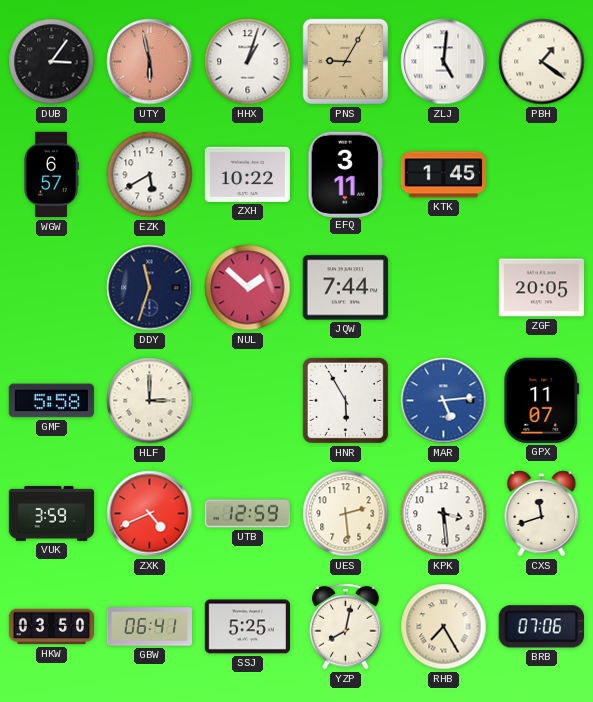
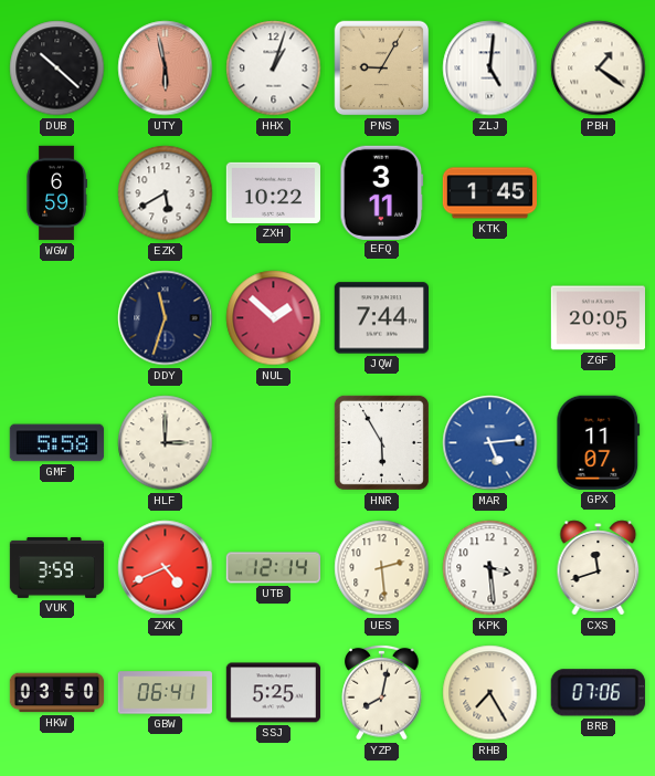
DUB: 3:06 -> 10:22
WGW: 6:57 -> 6:59
UTB: 12:59 -> 12:14
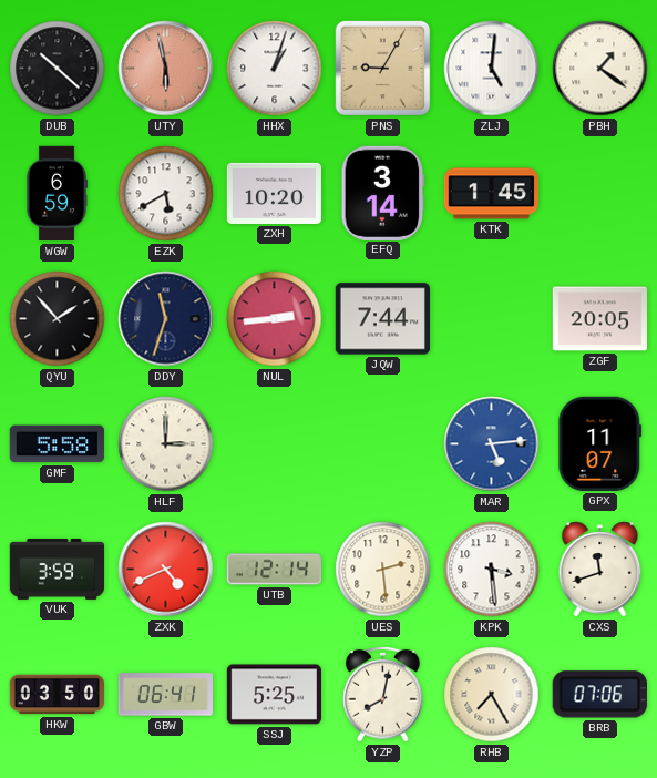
ZXH: 10:22 -> 10:20
EFQ: 3:11 -> 3:14
QYU: none -> 1:53
NUL: 1:52 -> 2:44
HNR: 5:55 -> none
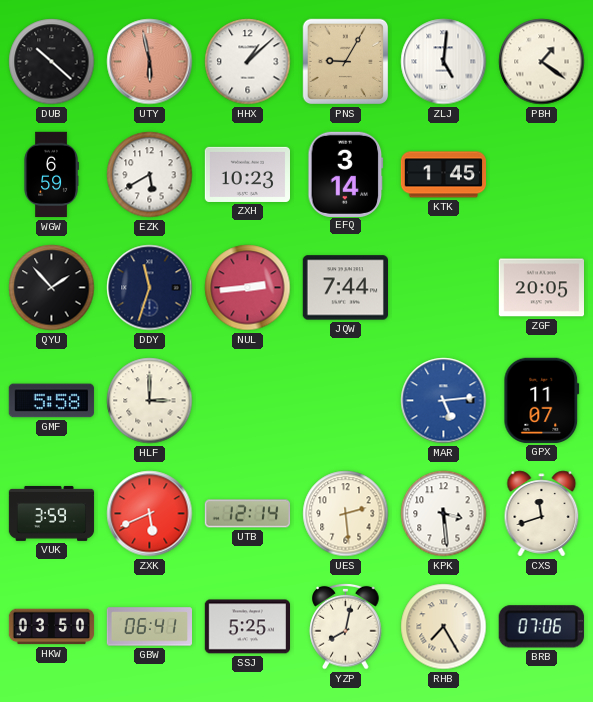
HHX: 1:03 -> 1:08
ZXH: 10:20 -> 10:23
ZXK: 4:41 -> 5:41
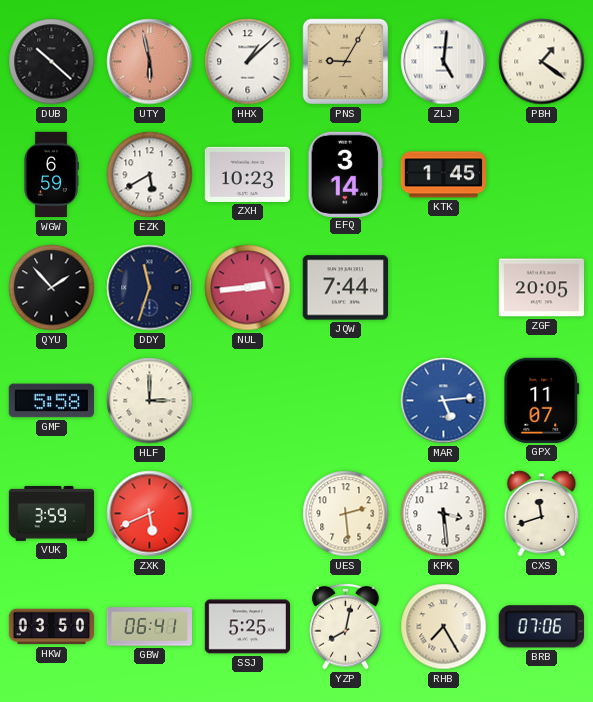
UTB: 12:14 -> none
